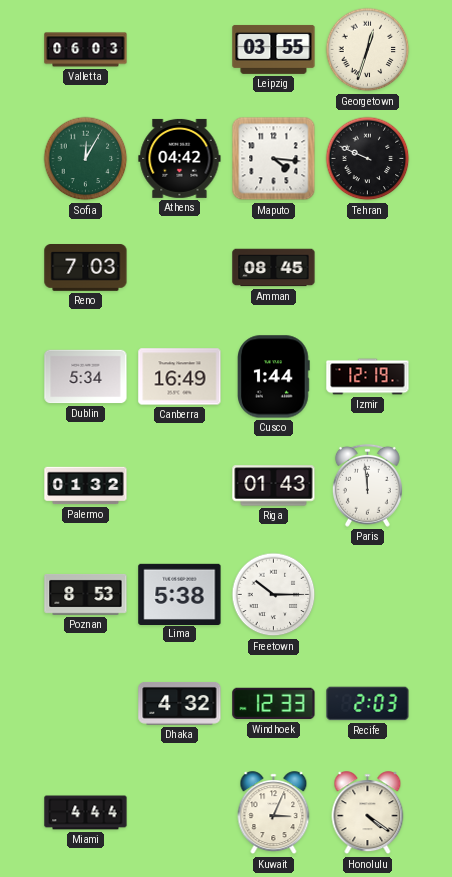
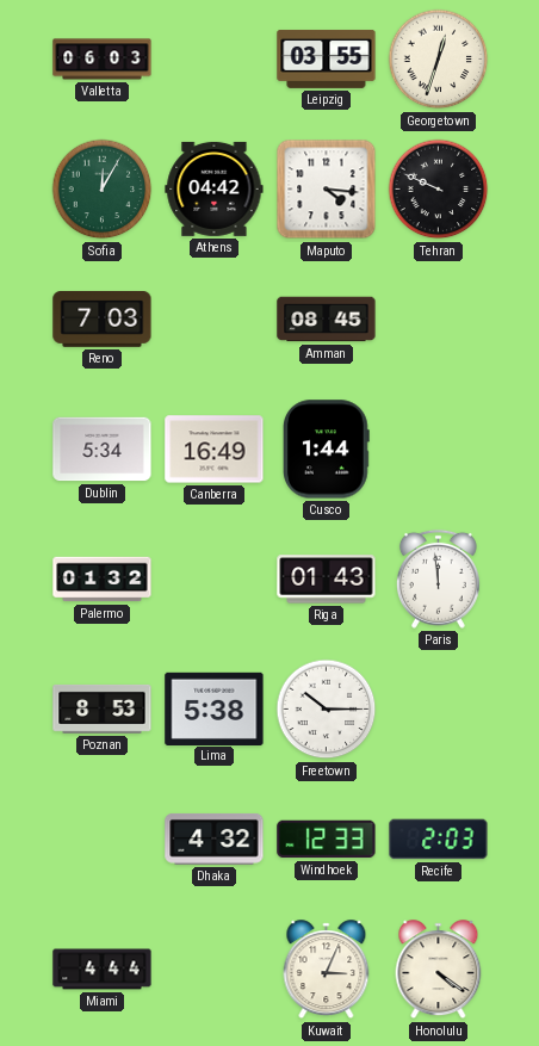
Izmir: 12:19 -> none
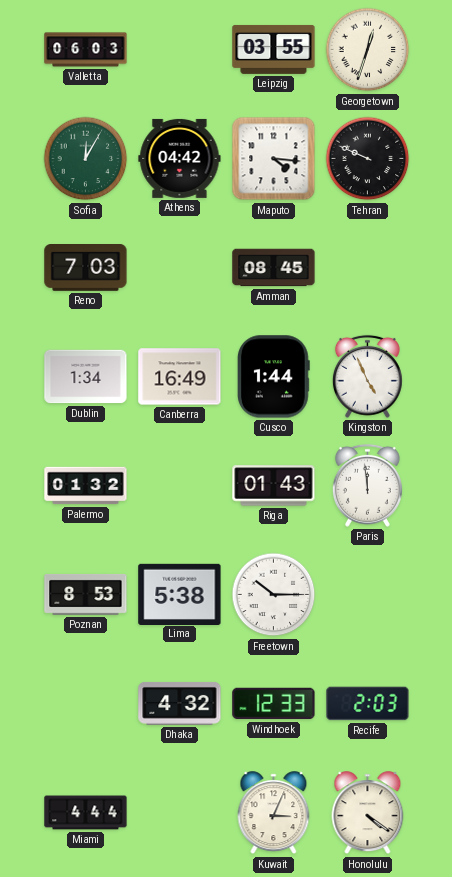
Dublin: 5:34 -> 1:34
Kingston: none -> 4:56
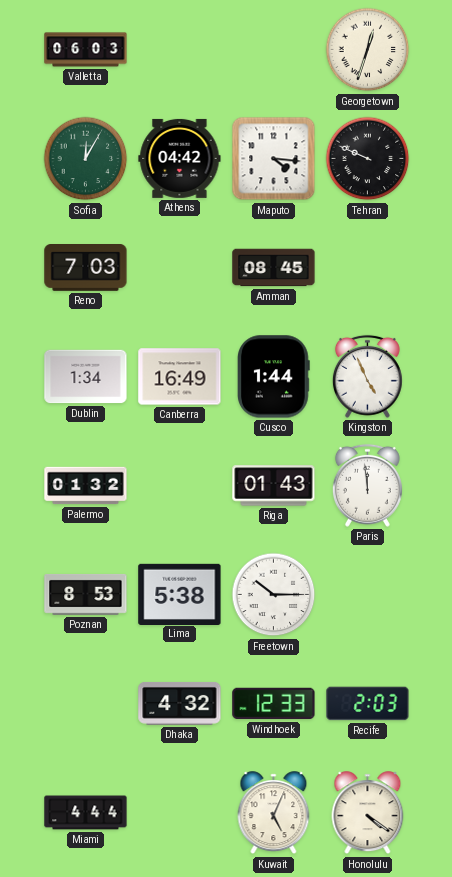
Leipzig: 03:55 -> none
Kuwait: 3:04 -> 5:04
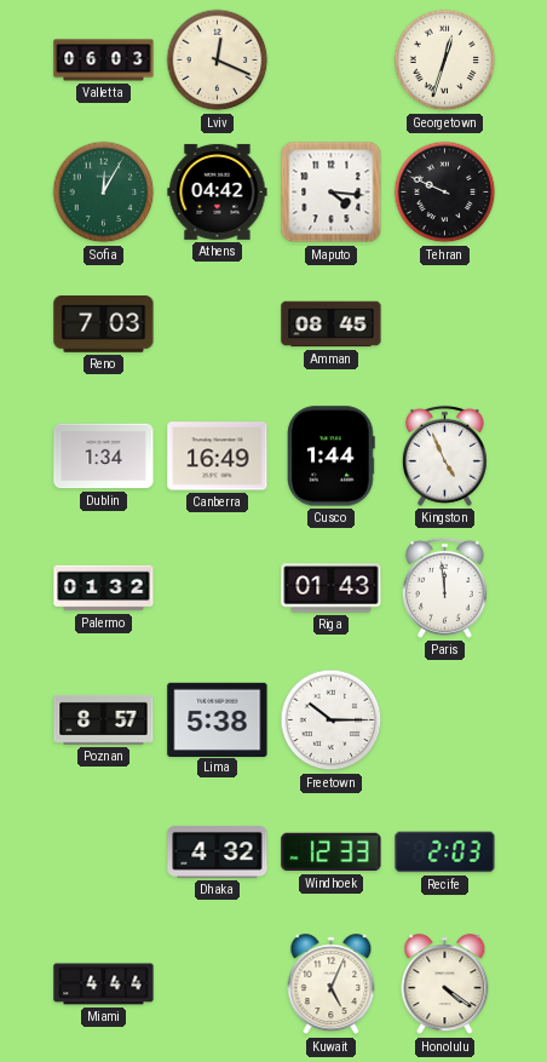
Lviv: none -> 12:19
Poznan: 8:53 -> 8:57
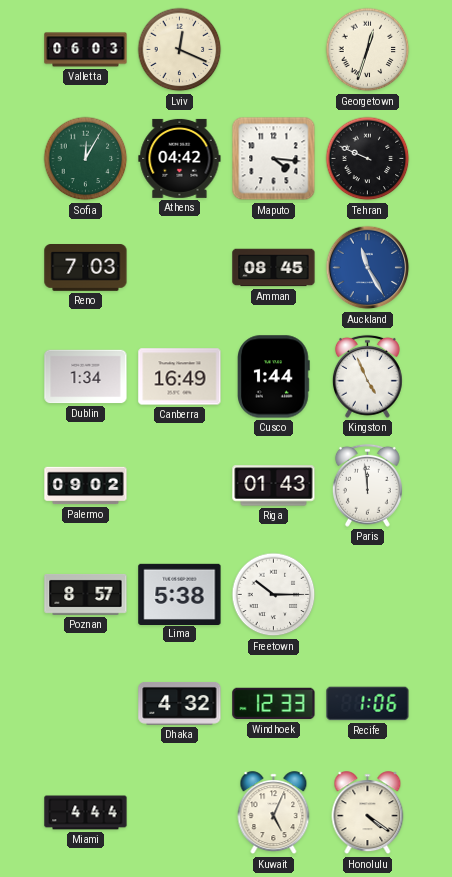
Auckland: none -> 11:25
Palermo: 01:32 -> 09:02
Recife: 2:03 -> 1:06
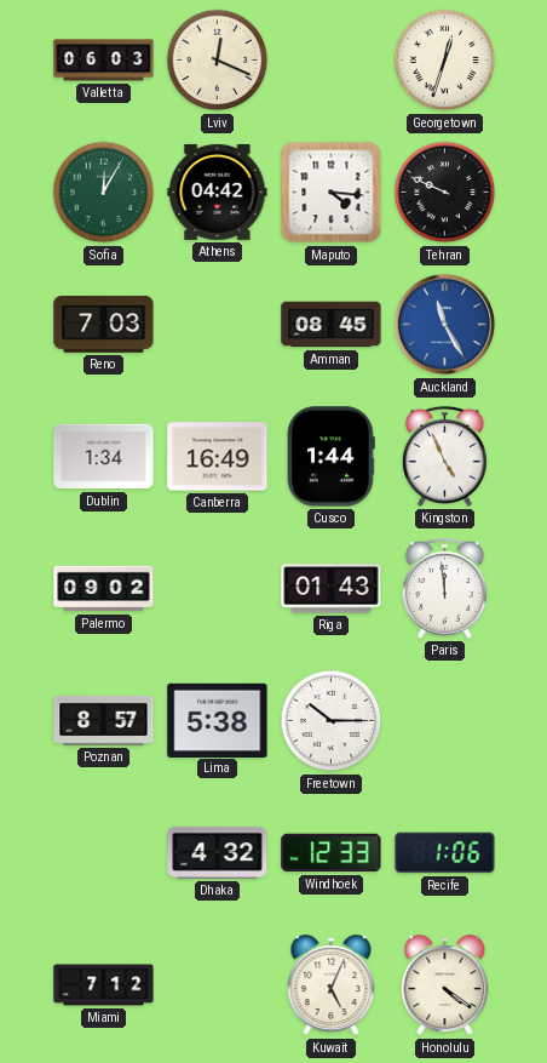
Miami: 4:44 -> 7:12
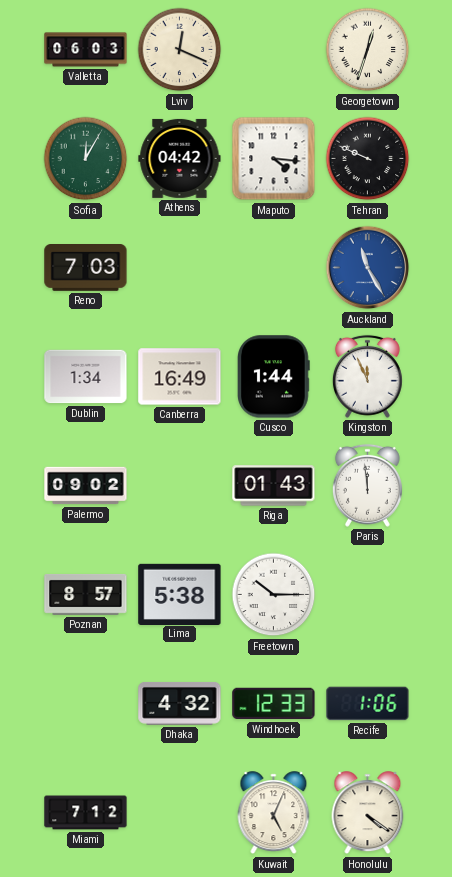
Amman: 08:45 -> none
Kingston: 4:56 -> 11:56
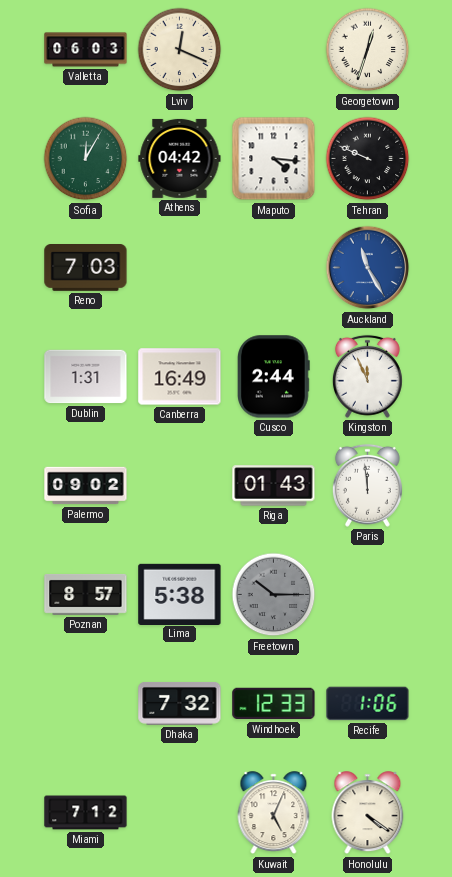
Dublin: 1:34 -> 1:31
Cusco: 1:44 -> 2:44
Freetown dial: white -> grey
Dhaka: 4:32 -> 7:32
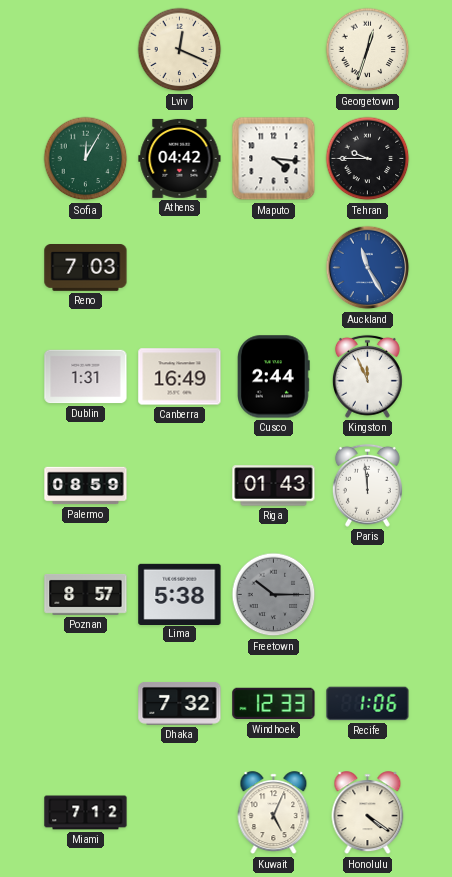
Valletta: 06:03 -> none
Tehran: 9:49 -> 9:45
Palermo: 09:02 -> 08:59
